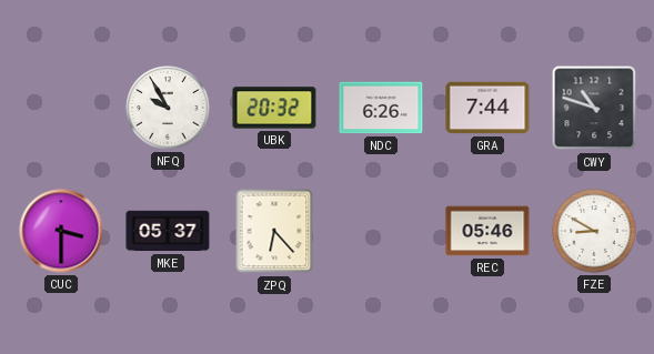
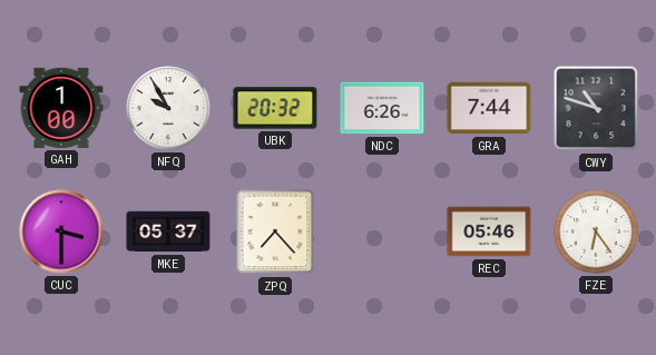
GAH: none -> 1:00
ZPQ: 6:23 -> 7:23
FZE: 8:50 -> 6:24
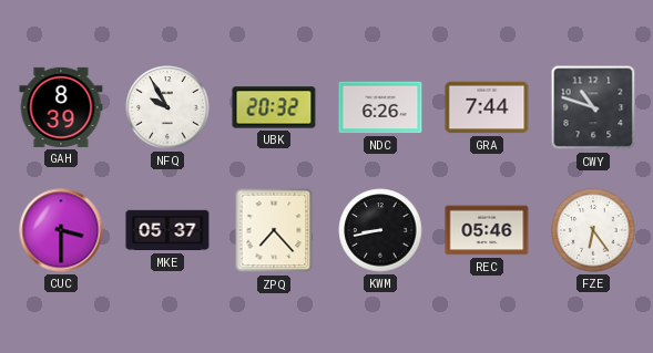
GAH: 1:00 -> 8:39
KWM: none -> 8:43
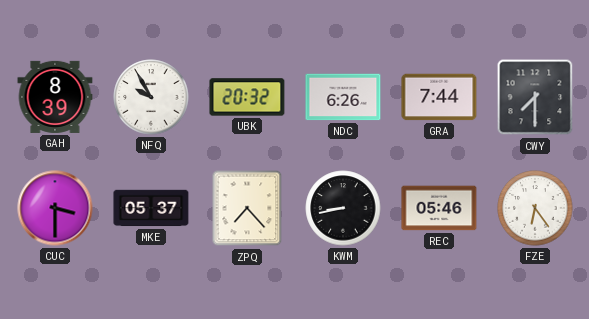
CWY: 10:48 -> 7:30
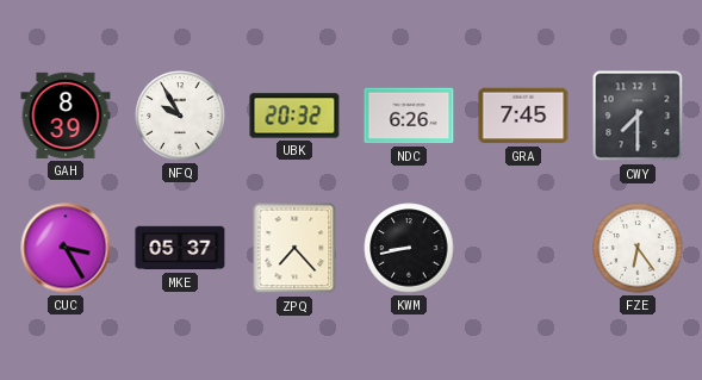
GRA: 7:44 -> 7:45
CUC: 3:30 -> 3:25
REC: 05:46 -> none
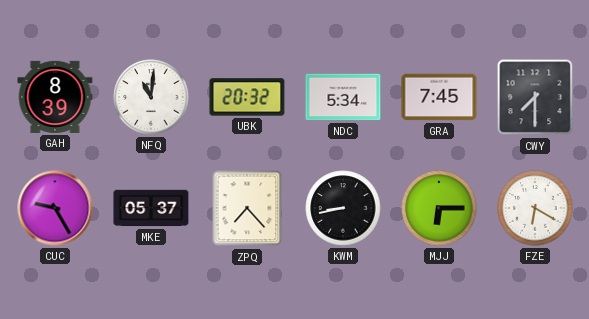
NFQ: 9:55 -> 11:01
NDC: 6:26 -> 5:34
CUC: 3:25 -> 9:25
MJJ: none -> 6:15
FZE: 6:24 -> 6:20
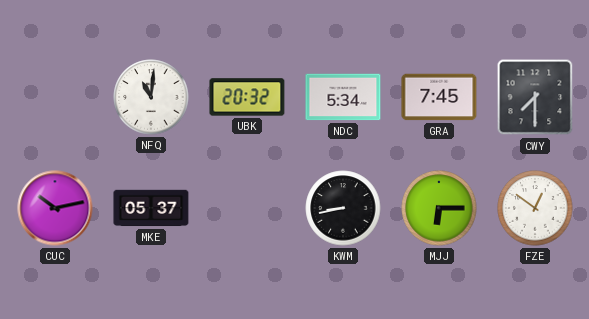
GAH: 8:39 -> none
CUC: 9:25 -> 10:13
ZPQ: 7:23 -> none
FZE: 6:20 -> 12:51
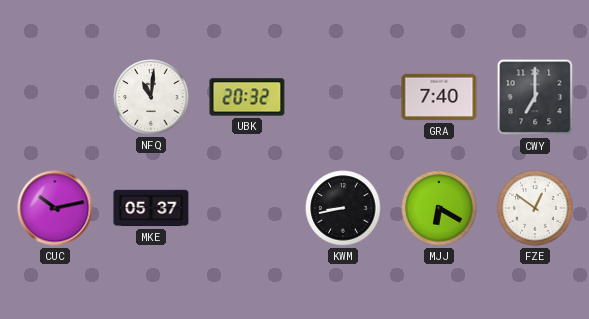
NDC: 5:34 -> none
GRA: 7:45 -> 7:40
CWY: 7:30 -> 7:00
MJJ: 6:15 -> 6:20
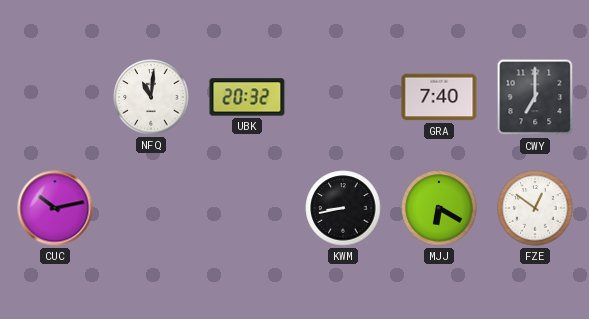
MKE: 05:37 -> none
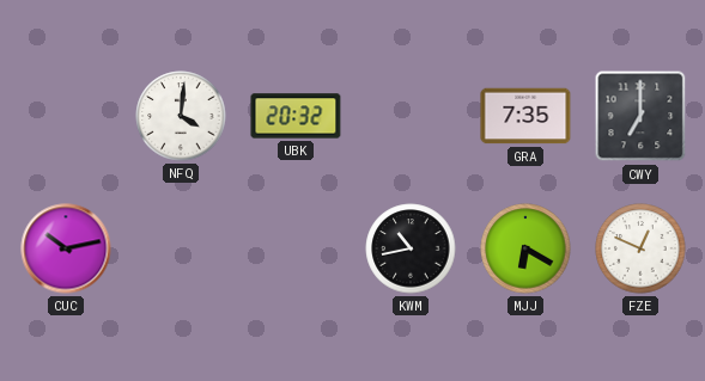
NFQ: 11:01 -> 4:01
GRA: 7:40 -> 7:35
KWM: 8:43 -> 10:43
FZE: 12:51 -> 12:49
